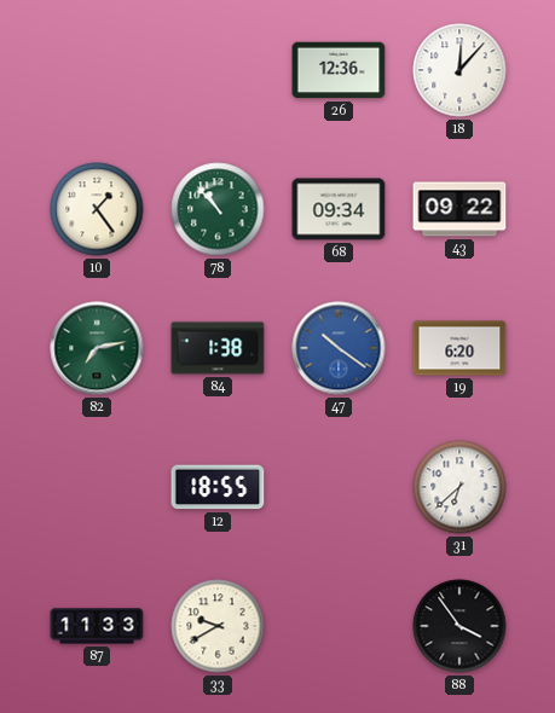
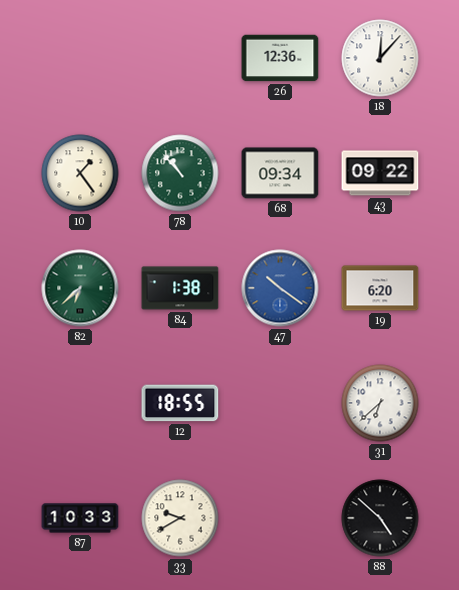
82: 7:13 -> 6:38
87: 11:33 -> 10:33
88: 3:54 -> 4:52
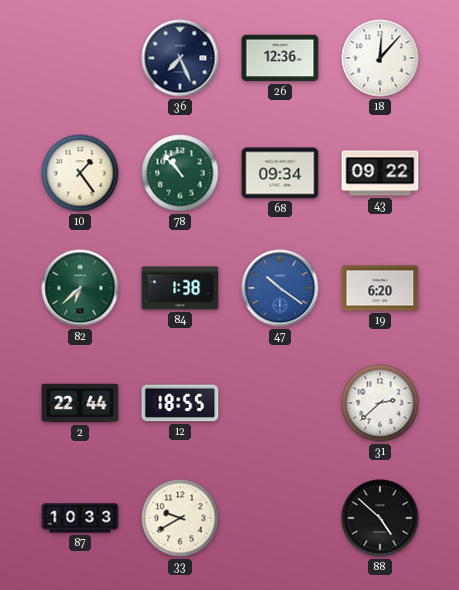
36: none -> 7:26
2: none -> 22:44
31: 6:38 -> 2:38
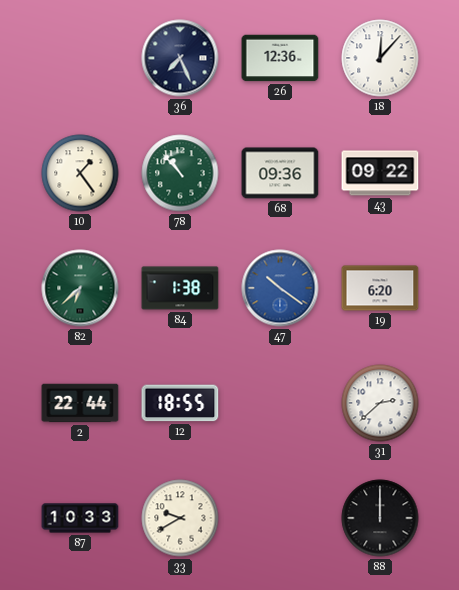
68: 09:34 -> 09:36
88: 4:52 -> 12:00
